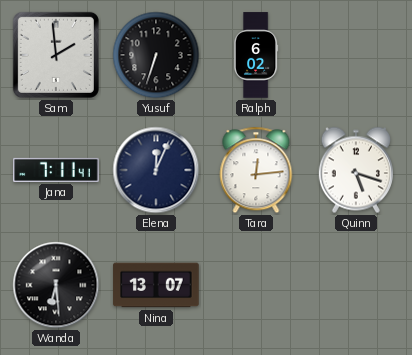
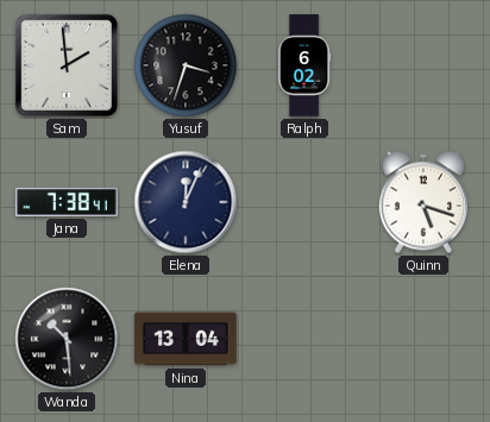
Yusuf: 6:33 -> 3:33
Jana: 7:11 -> 7:38
Tara: 12:14 -> none
Wanda: 6:29 -> 10:29
Nina: 13:07 -> 13:04
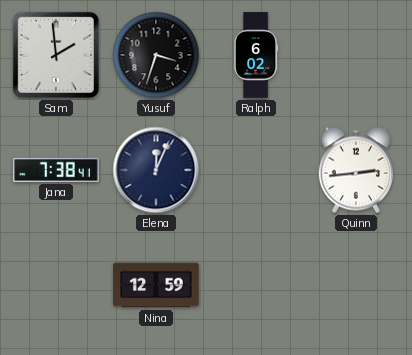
Quinn: 5:18 -> 2:44
Wanda: 10:29 -> none
Nina: 13:04 -> 12:59
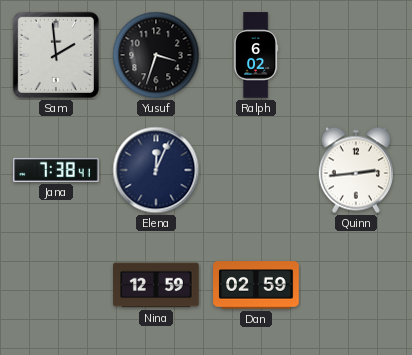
Dan: none -> 02:59
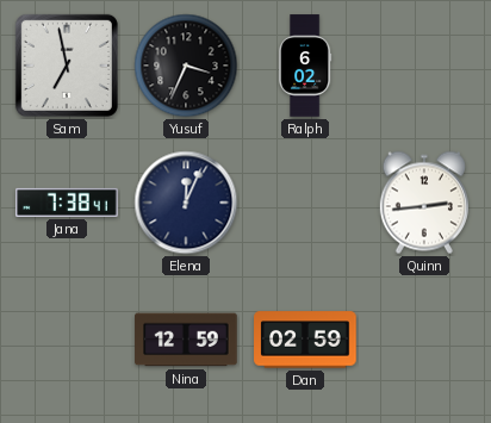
Sam: 1:59 -> 6:58
Yusuf: 3:33 -> 3:34
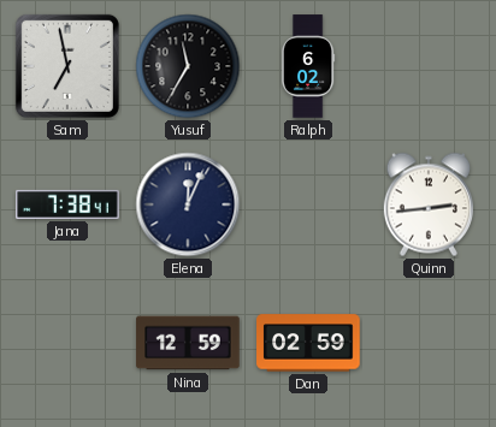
Yusuf: 3:34 -> 11:35
